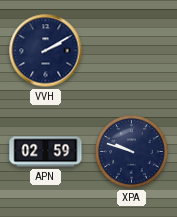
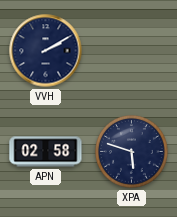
APN: 02:59 -> 02:58
XPA: 9:48 -> 5:48
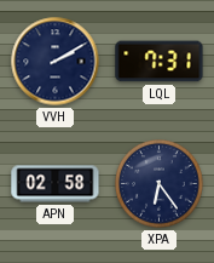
LQL: none -> 7:31
XPA: 5:48 -> 6:24
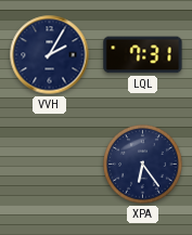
VVH: 2:10 -> 2:05
APN: 02:58 -> none
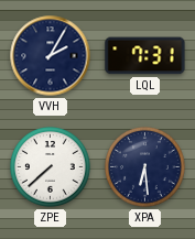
ZPE: none -> 7:38
XPA: 6:24 -> 6:29
